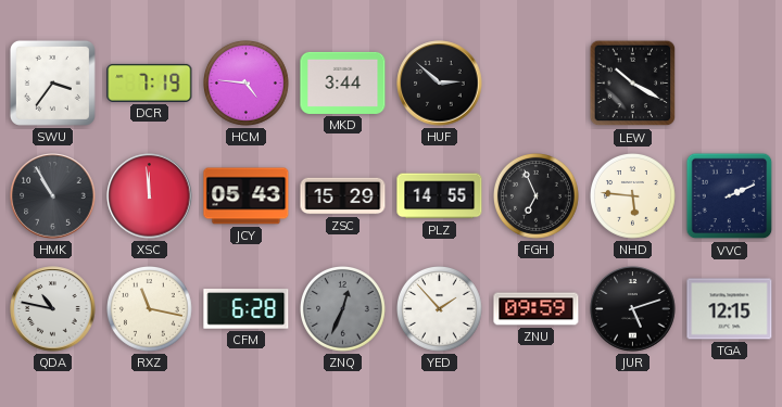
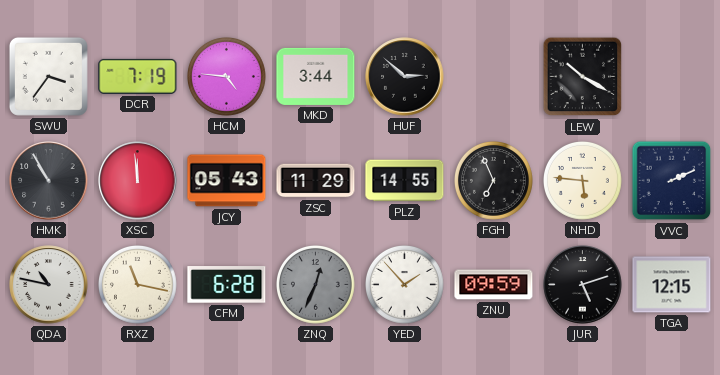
ZSC: 15:29 -> 11:29
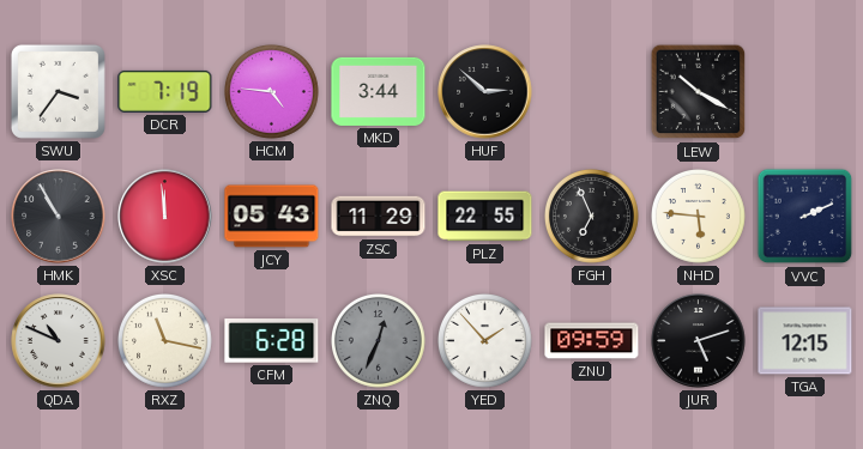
PLZ: 14:55 -> 22:55
QDA: 10:47 -> 10:49
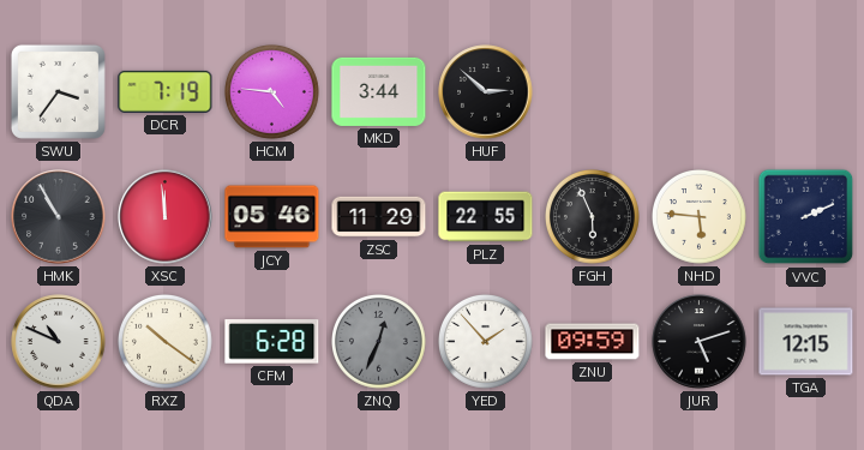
LEW: 10:20 -> none
JCY: 05:43 -> 05:46
FGH: 6:56 -> 5:56
RXZ: 11:17 -> 10:21
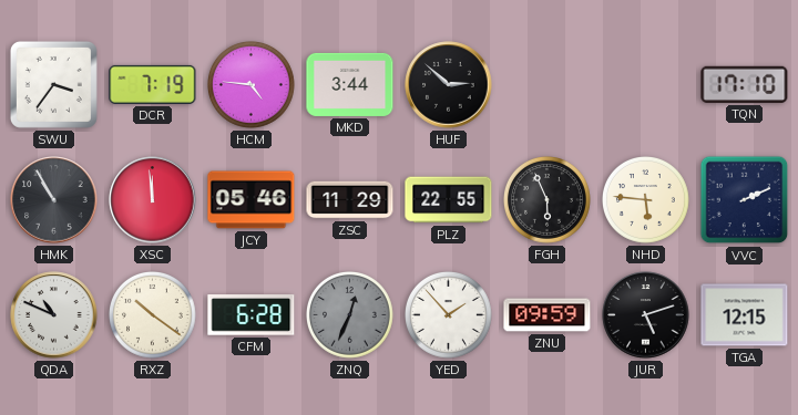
TQN: none -> 17:10
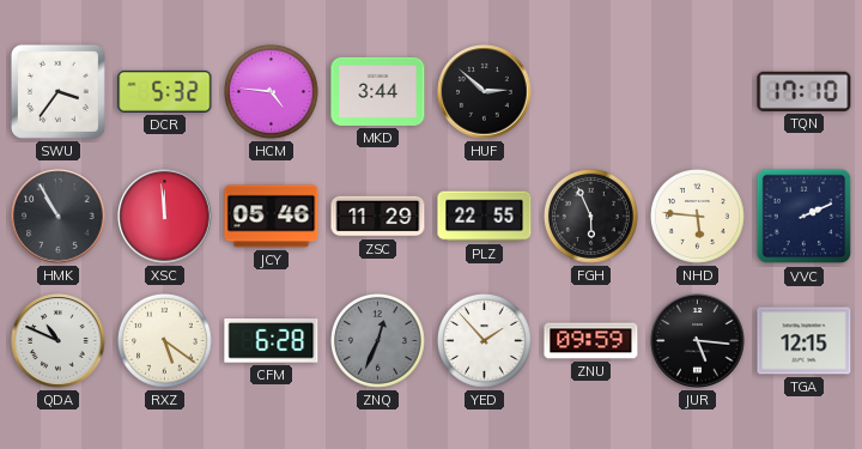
DCR: 7:19 -> 5:32
RXZ: 10:21 -> 5:21
JUR: 5:12 -> 5:16
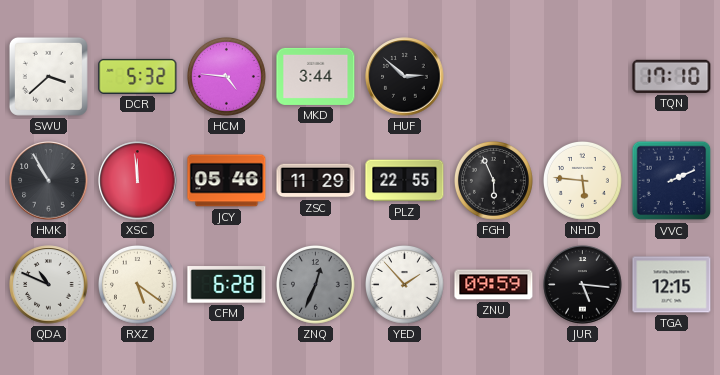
SWU: 3:36 -> 3:38
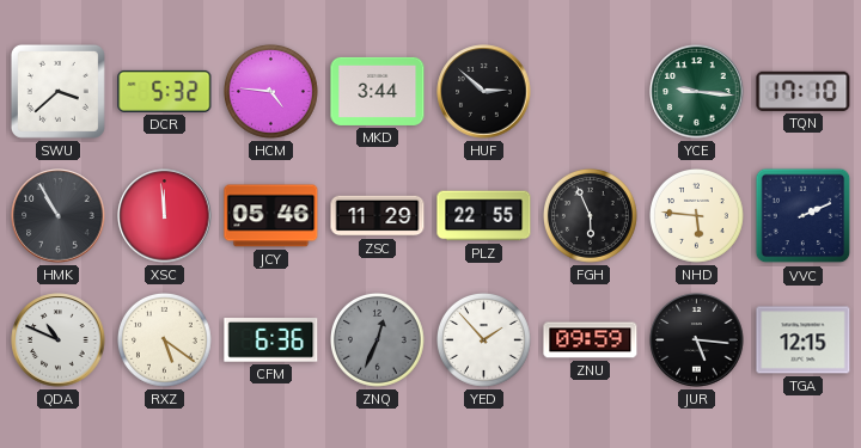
YCE: none -> 9:16
CFM: 6:28 -> 6:36
